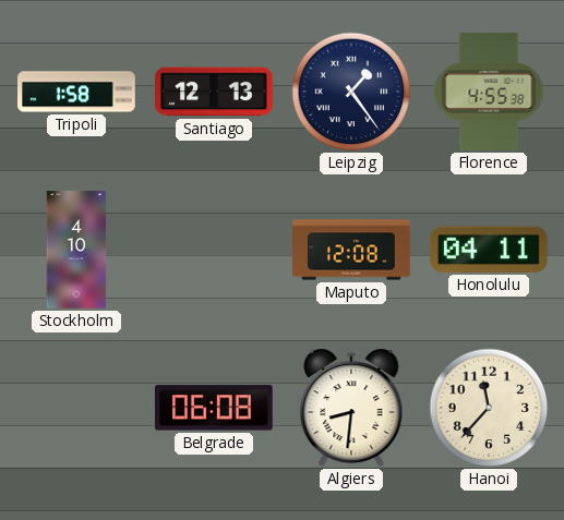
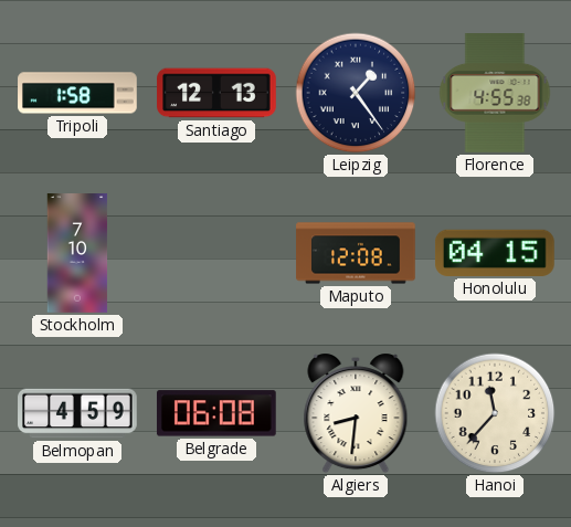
Stockholm: 4:10 -> 7:10
Honolulu: 04:11 -> 04:15
Belmopan: none -> 4:59
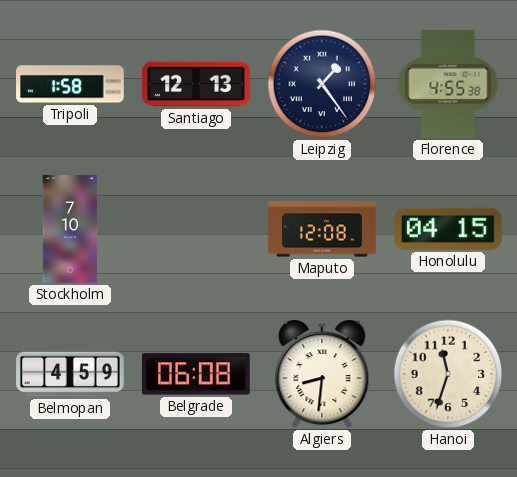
Hanoi: 11:37 -> 11:33
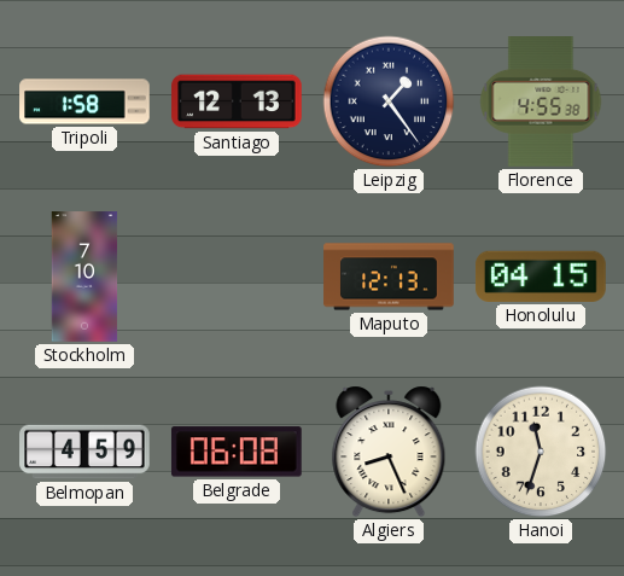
Maputo: 12:08 -> 12:13
Algiers: 8:31 -> 8:26
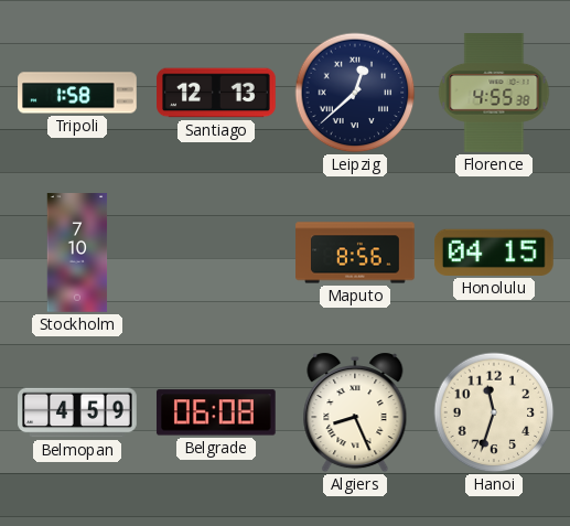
Leipzig: 1:24 -> 12:38
Maputo: 12:13 -> 8:56
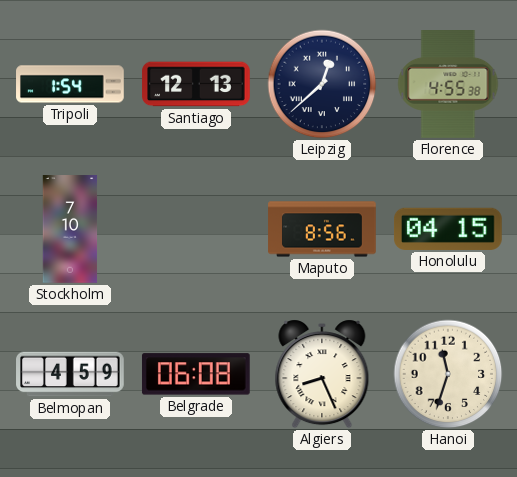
Tripoli: 1:58 -> 1:54
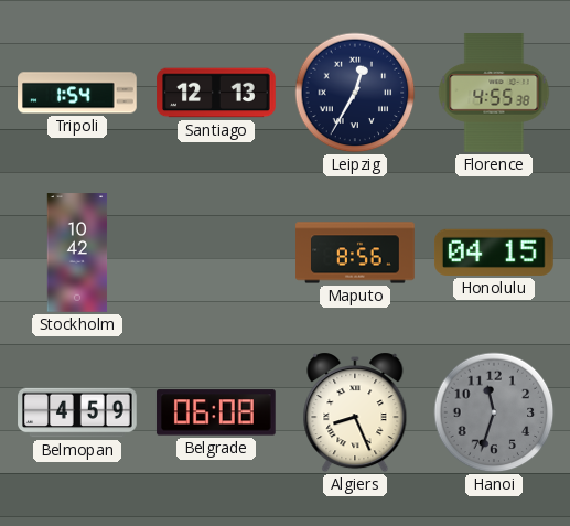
Leipzig: 12:38 -> 12:35
Stockholm: 7:10 -> 10:42
Hanoi dial: cream -> grey
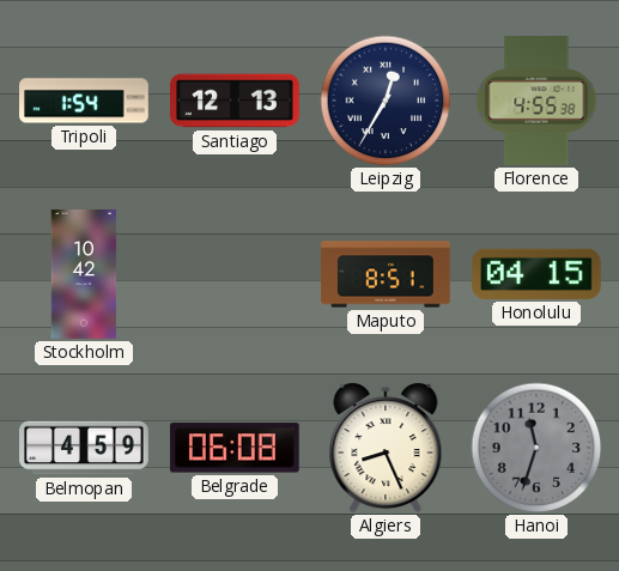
Maputo: 8:56 -> 8:51
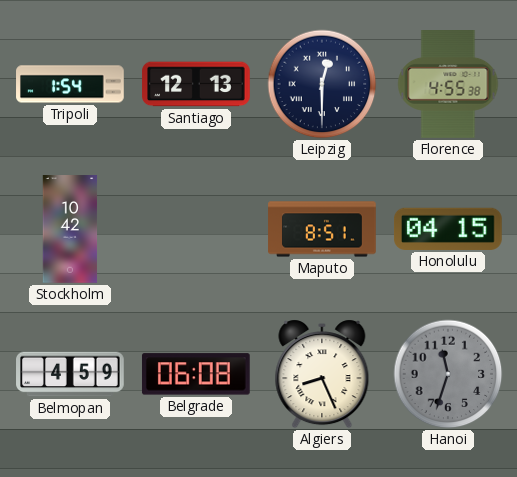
Leipzig: 12:35 -> 12:30
